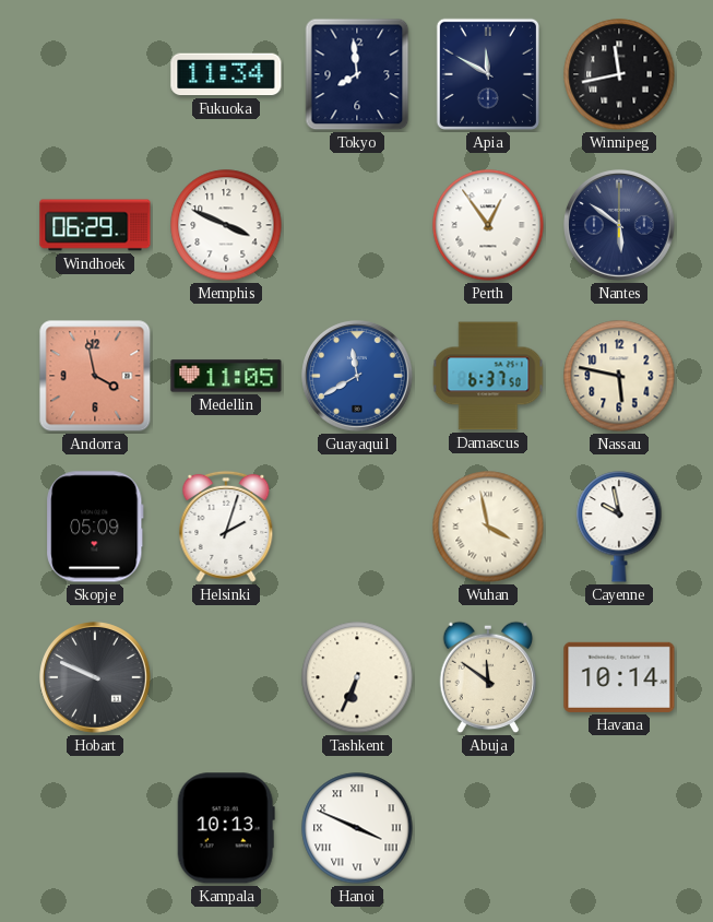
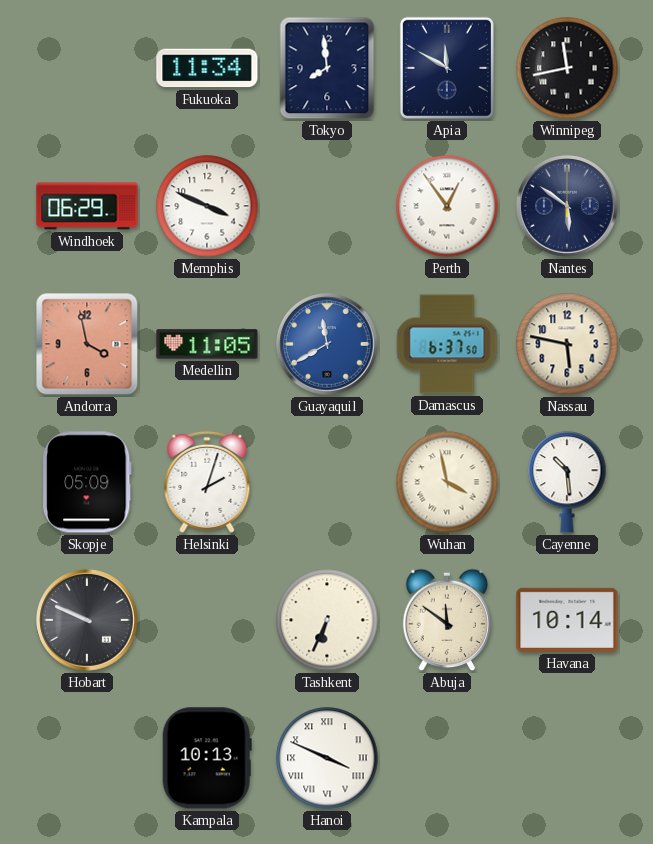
Cayenne: 9:58 -> 10:29
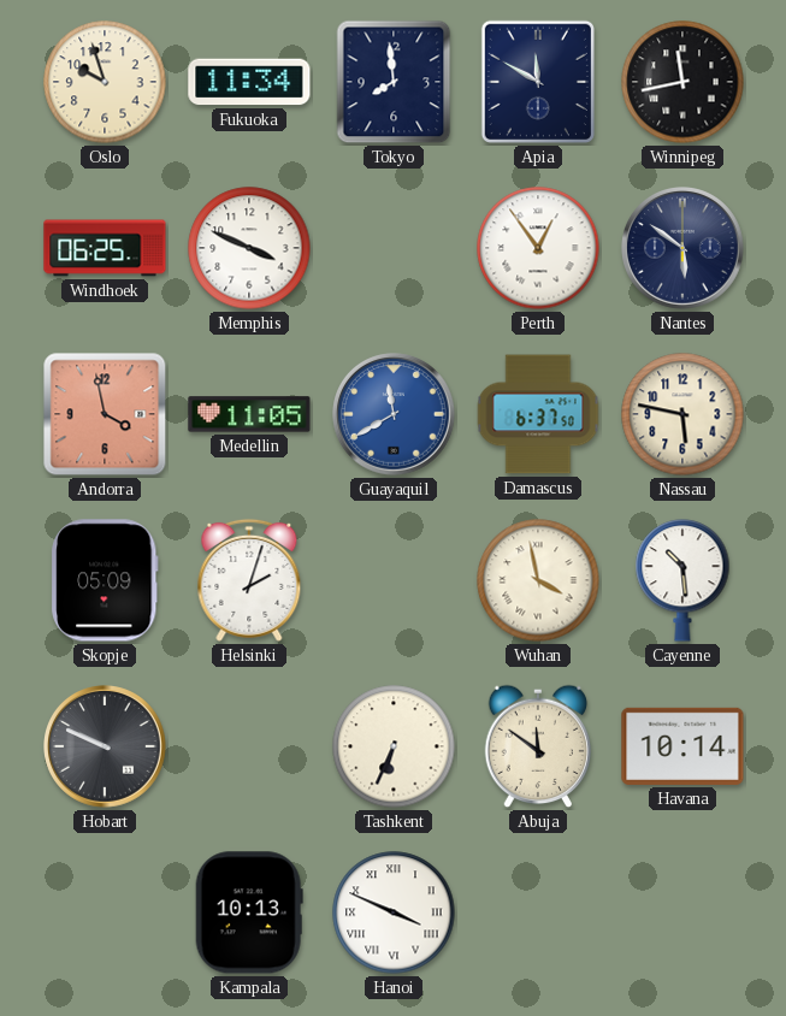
Oslo: none -> 9:57
Windhoek: 06:29 -> 06:25
